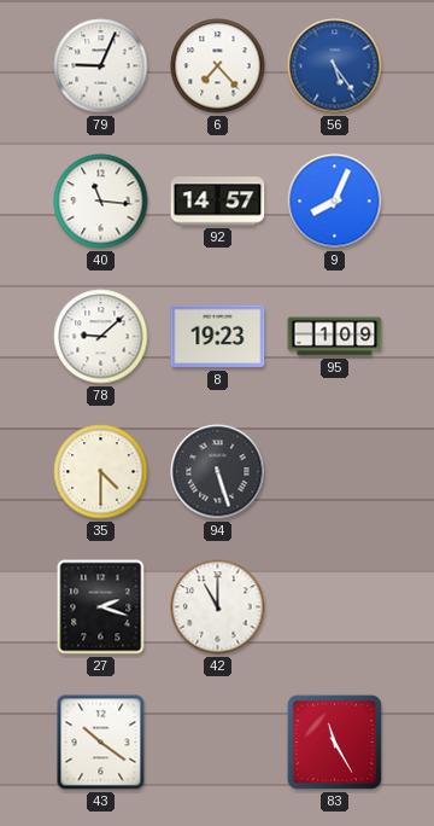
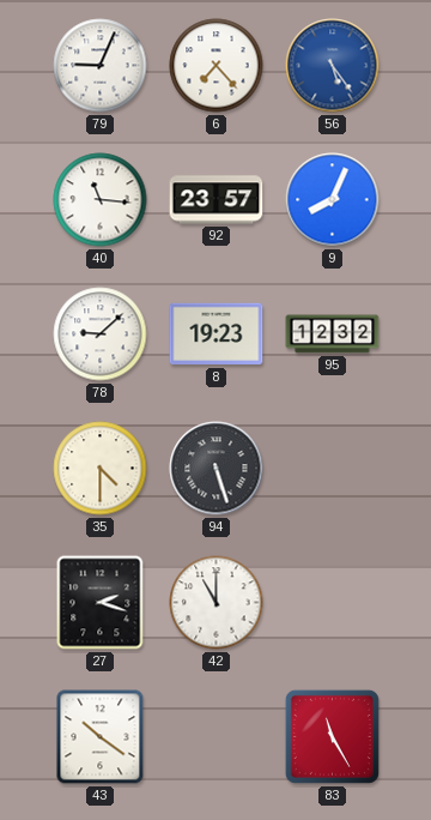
92: 14:57 -> 23:57
95: 1:09 -> 12:32
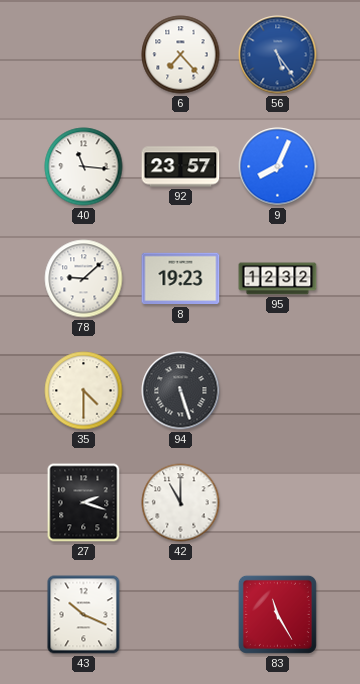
79: 9:04 -> none
43: 10:21 -> 10:19
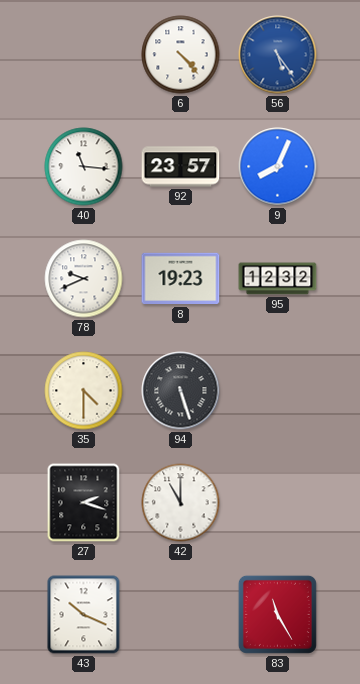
6: 7:23 -> 4:23
78: 9:08 -> 9:41
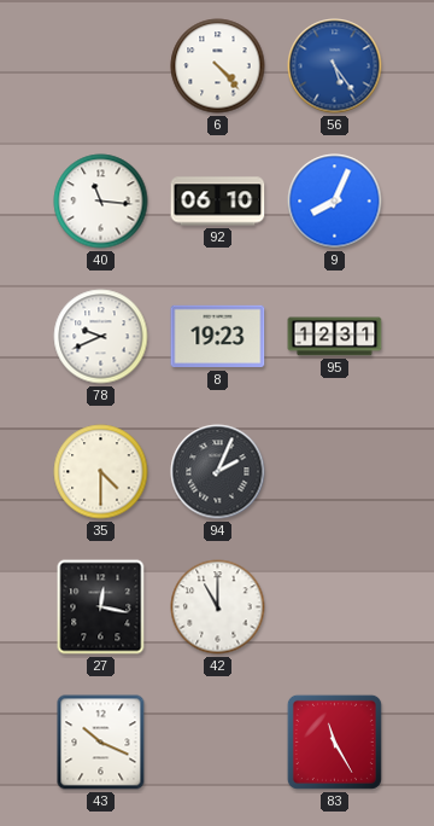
92: 23:57 -> 06:10
95: 12:32 -> 12:31
94: 5:27 -> 2:04
27: 2:18 -> 12:17
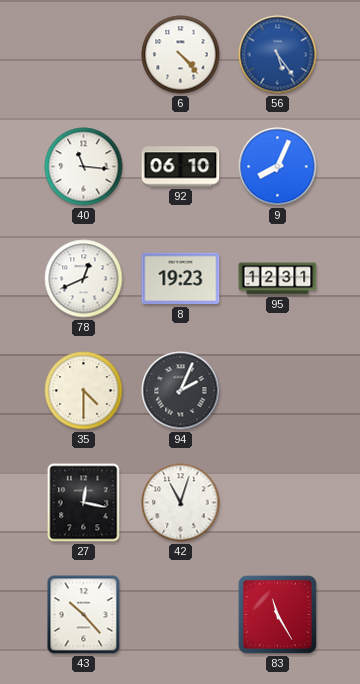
78: 9:41 -> 12:41
42: 11:00 -> 11:03
43: 10:19 -> 10:23
